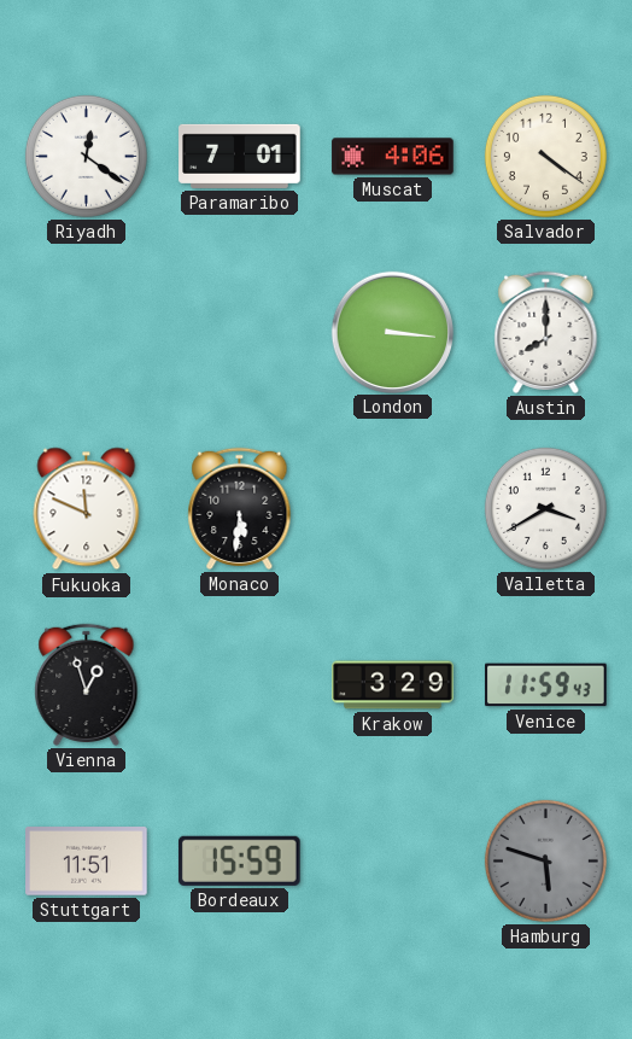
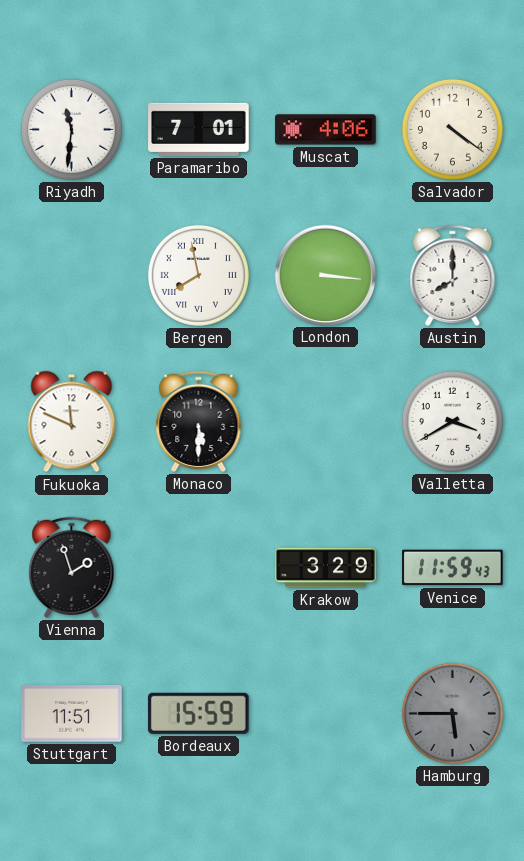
Riyadh: 12:21 -> 11:31
Bergen: none -> 7:58
Monaco: 5:31 -> 5:30
Vienna: 12:57 -> 1:57
Hamburg: 5:48 -> 5:45
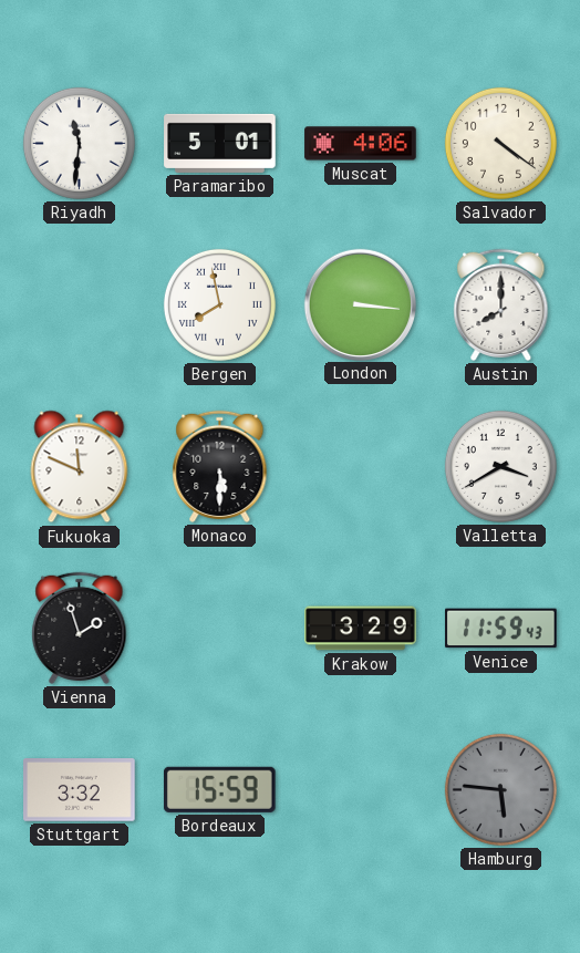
Paramaribo: 7:01 -> 5:01
Stuttgart: 11:51 -> 3:32
Hamburg: 5:45 -> 5:46
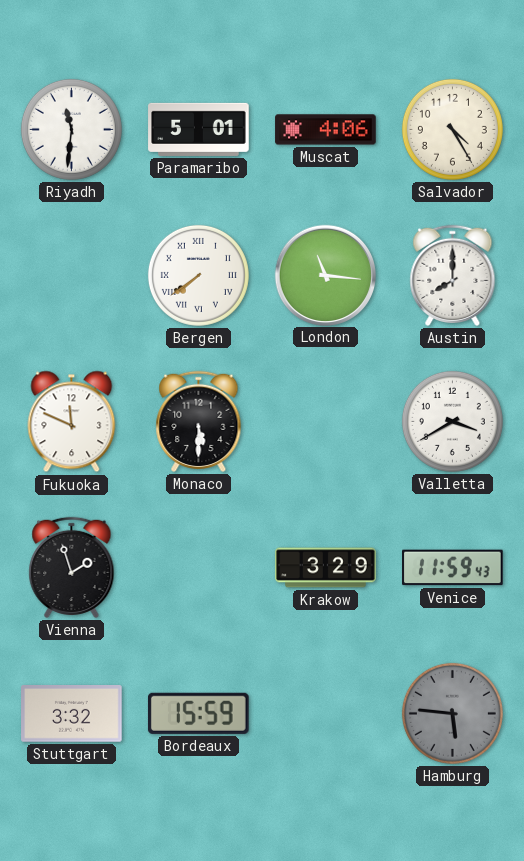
Salvador: 4:21 -> 4:25
Bergen: 7:58 -> 7:39
London: 3:16 -> 11:16
